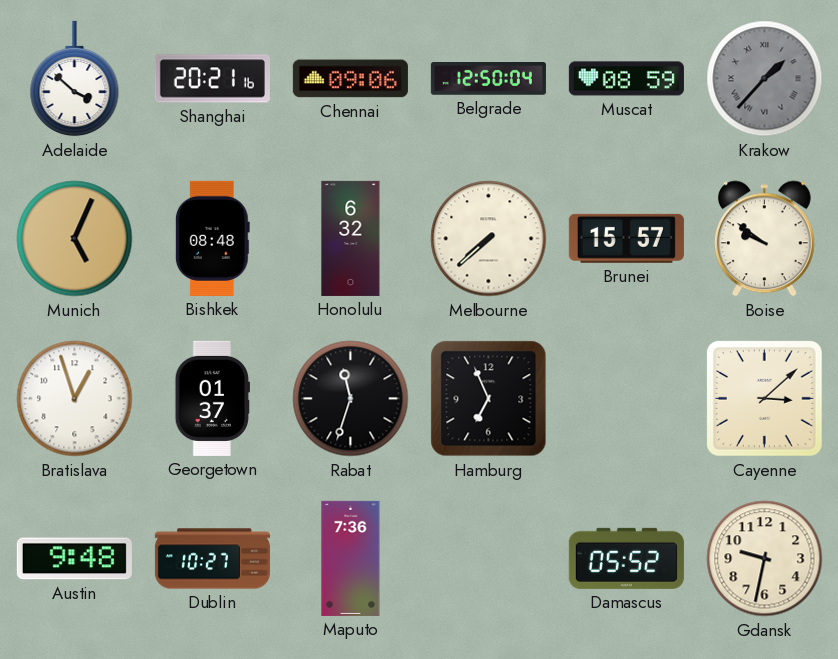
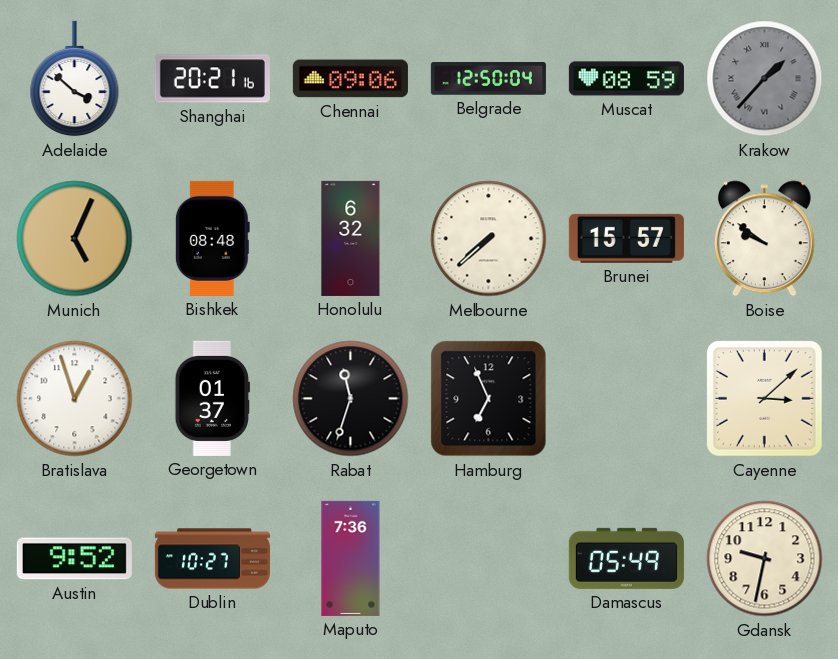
Austin: 9:48 -> 9:52
Damascus: 05:52 -> 05:49
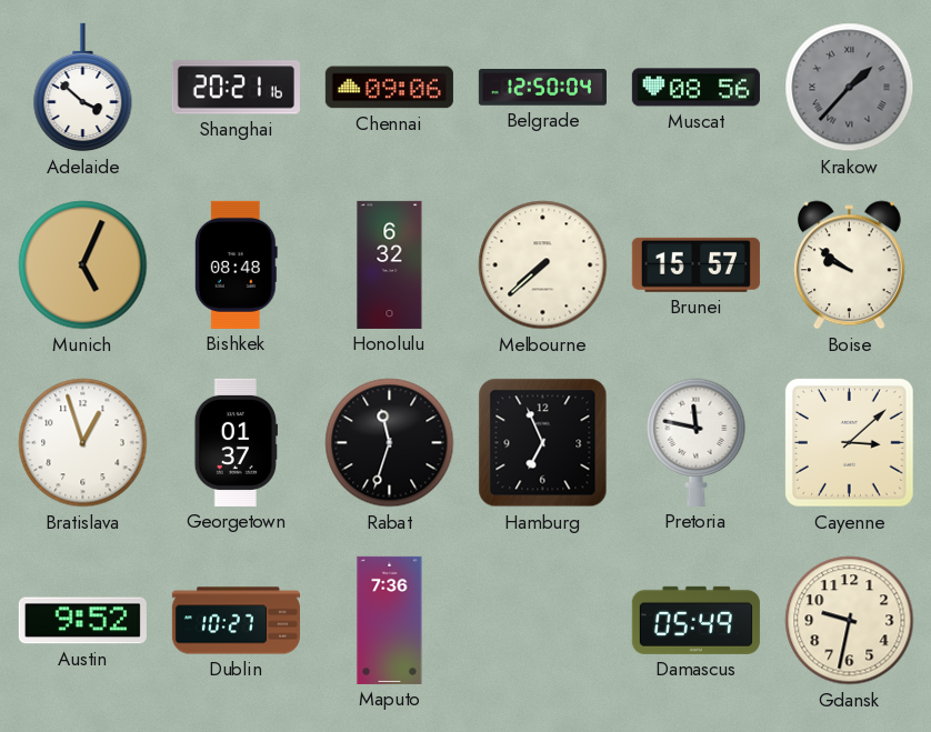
Muscat: 08:59 -> 08:56
Pretoria: none -> 11:47
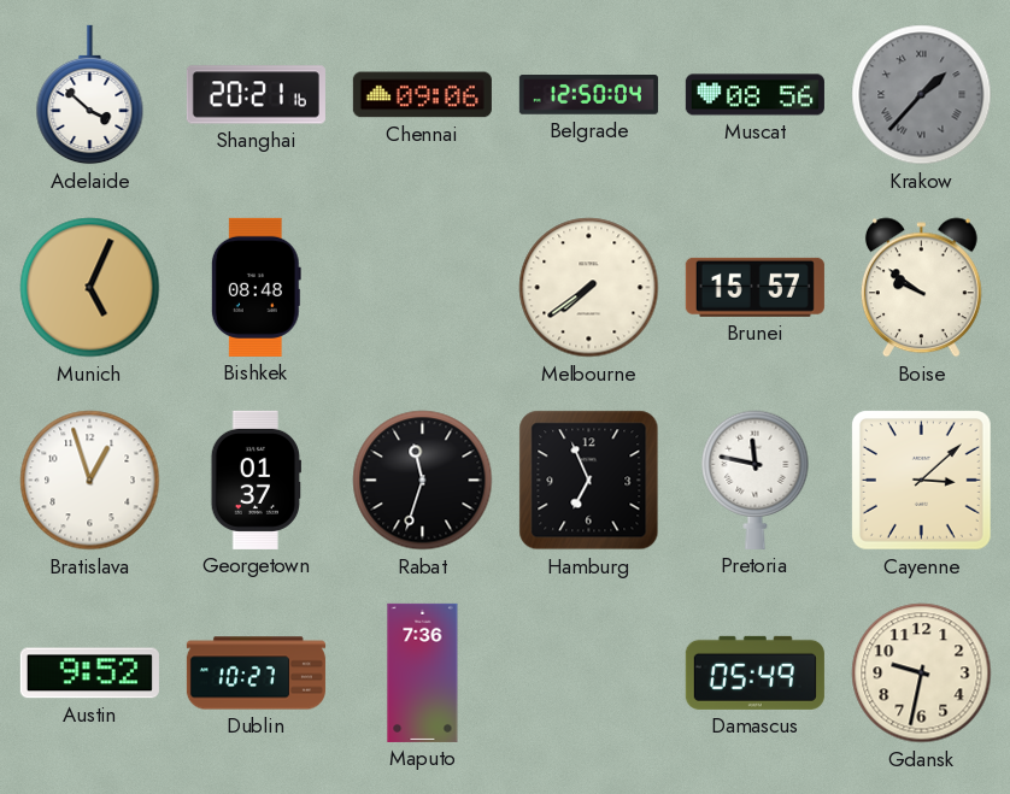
Honolulu: 6:32 -> none
Melbourne: 7:38 -> 7:39
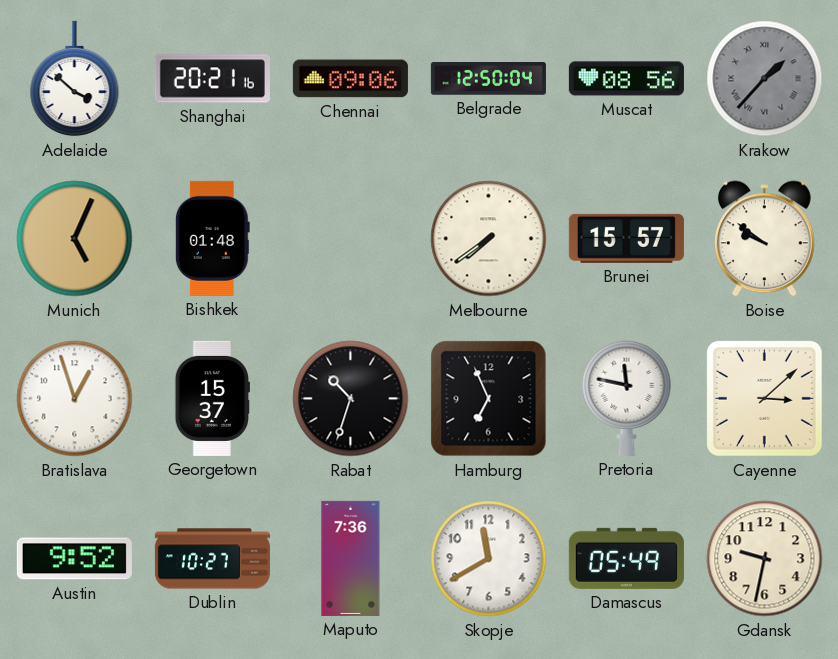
Bishkek: 08:48 -> 01:48
Georgetown: 01:37 -> 15:37
Rabat: 11:33 -> 10:33
Skopje: none -> 11:40
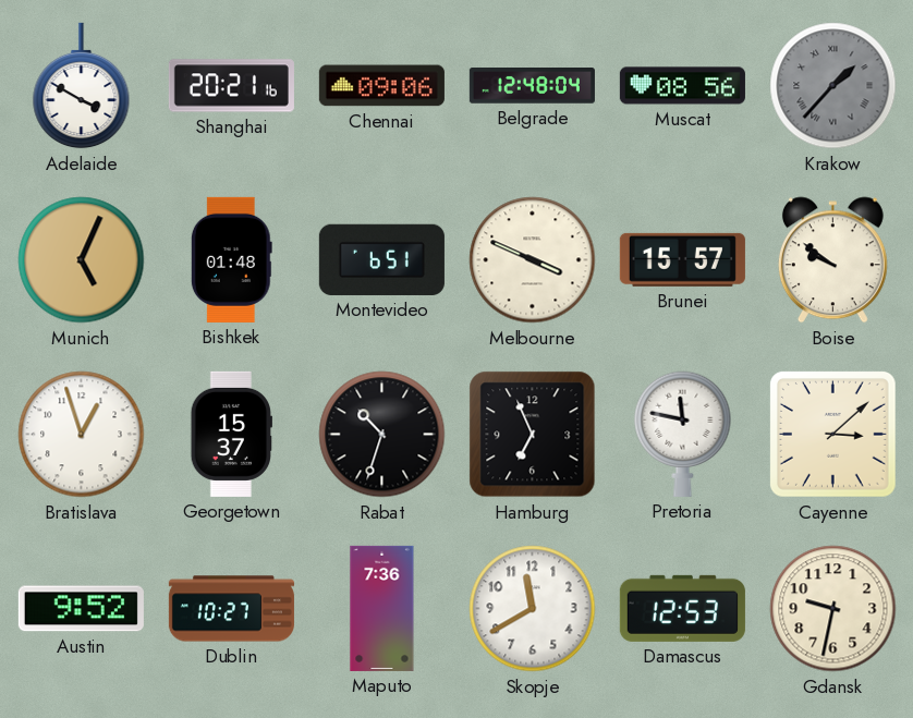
Adelaide: 3:52 -> 3:50
Belgrade: 12:50 -> 12:48
Montevideo: none -> 6:51
Melbourne: 7:39 -> 3:49
Damascus: 05:49 -> 12:53
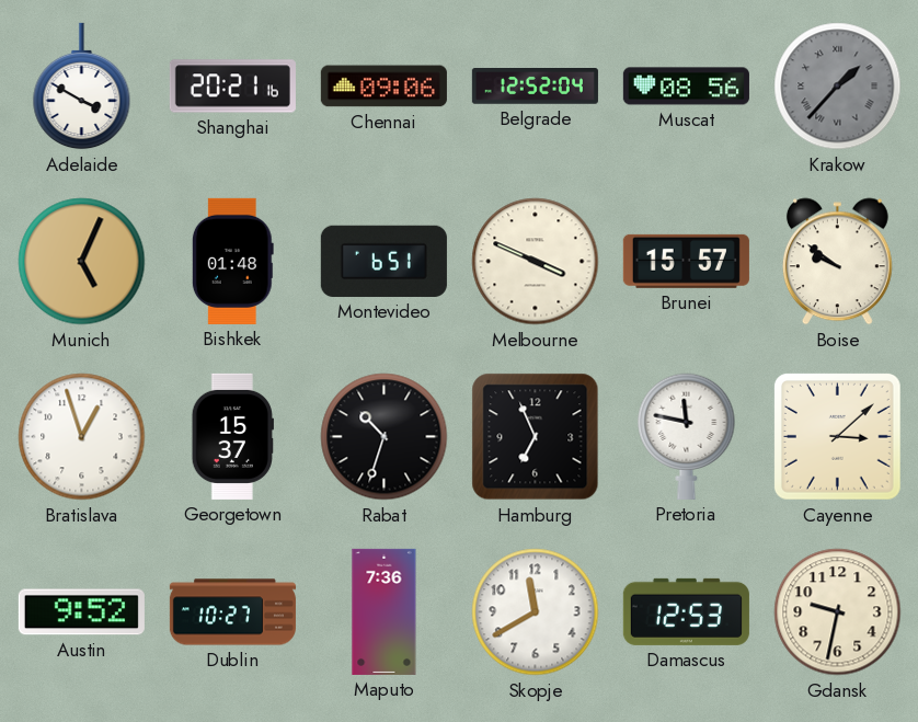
Belgrade: 12:48 -> 12:52
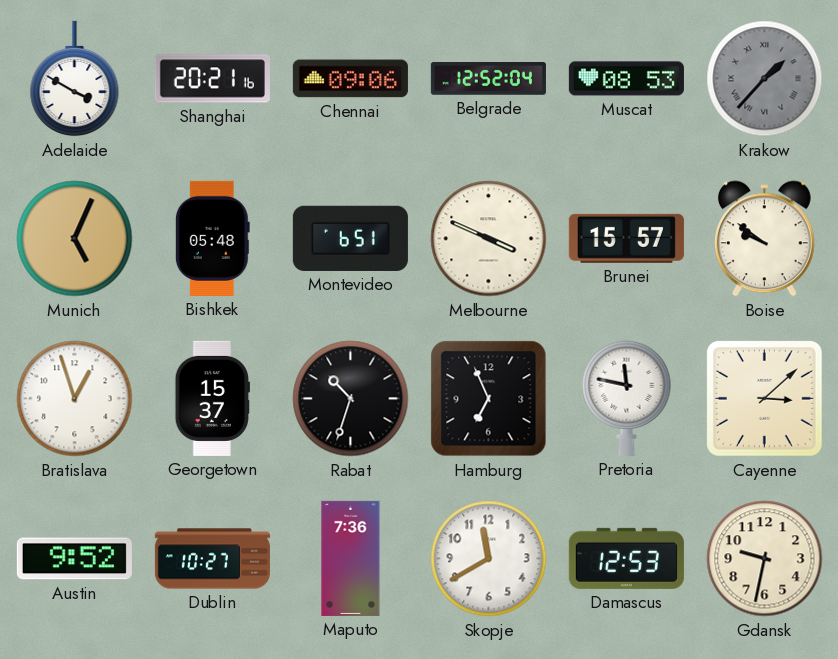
Muscat: 08:56 -> 08:53
Bishkek: 01:48 -> 05:48
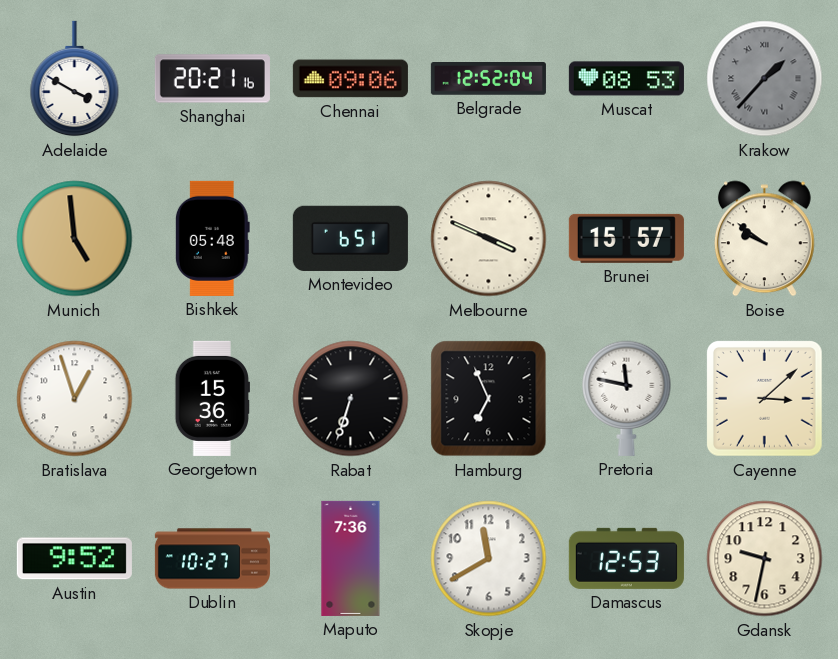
Munich: 5:04 -> 4:59
Georgetown: 15:37 -> 15:36
Rabat: 10:33 -> 6:33
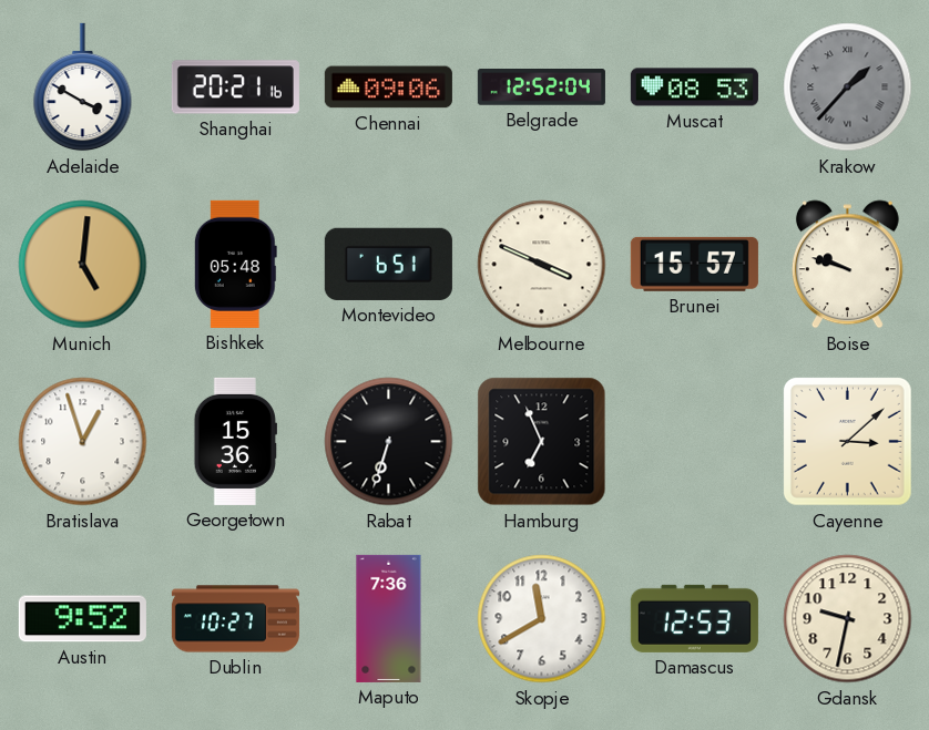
Munich: 4:59 -> 5:01
Boise: 9:51 -> 9:48
Pretoria: 11:47 -> none
